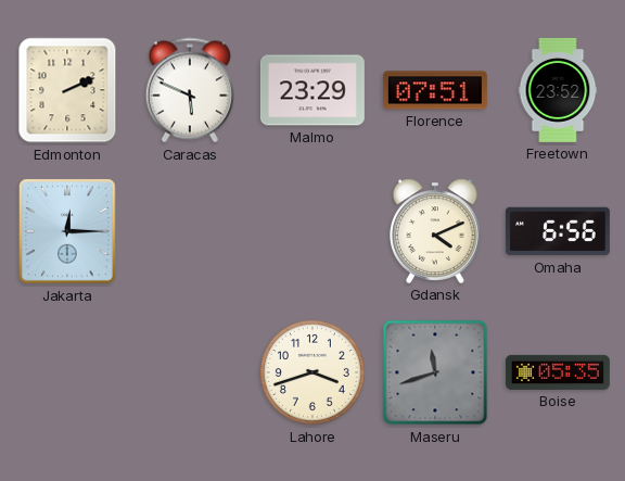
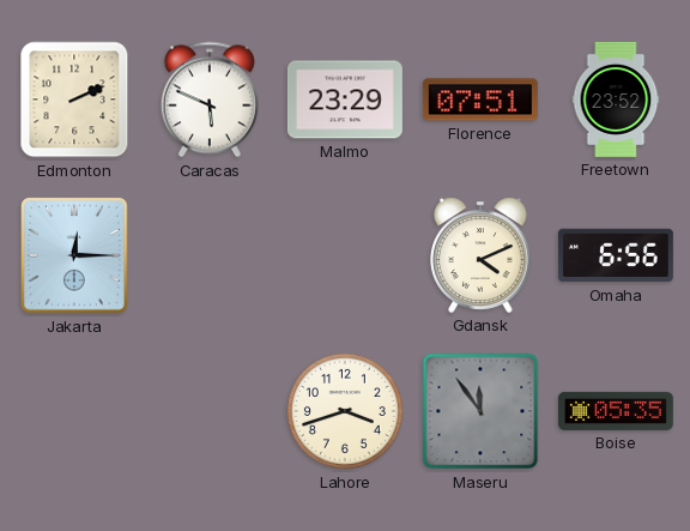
Maseru: 11:42 -> 11:54
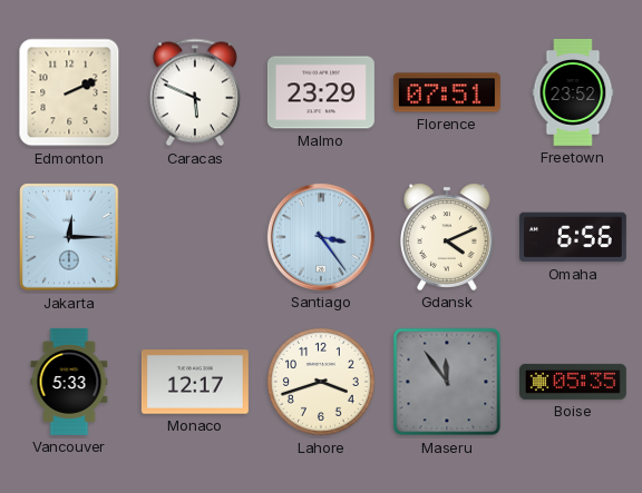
Santiago: none -> 3:24
Vancouver: none -> 5:33
Monaco: none -> 12:17
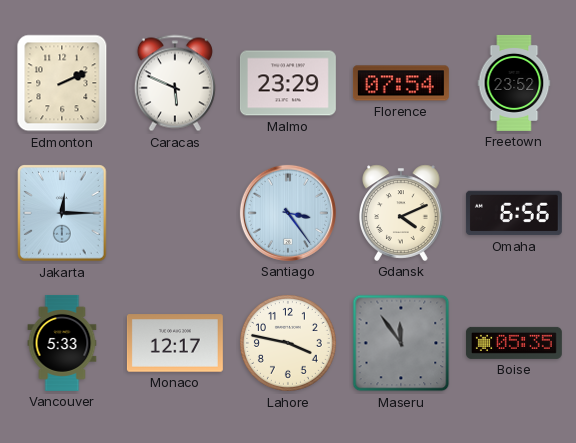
Florence: 07:51 -> 07:54
Lahore: 3:42 -> 3:47
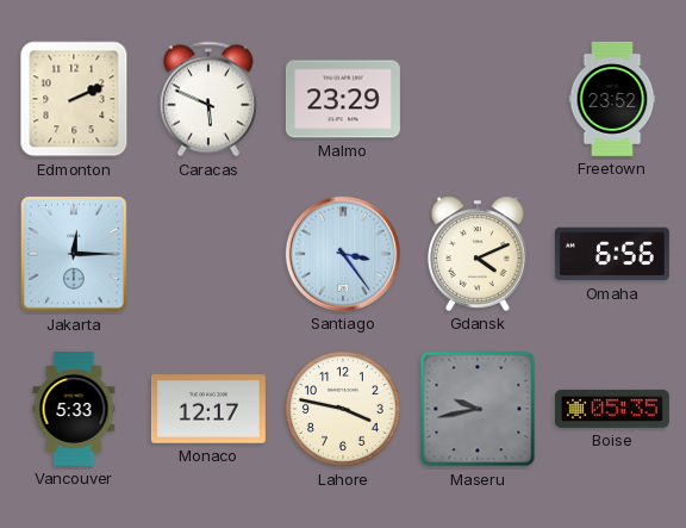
Florence: 07:54 -> none
Maseru: 11:54 -> 9:43
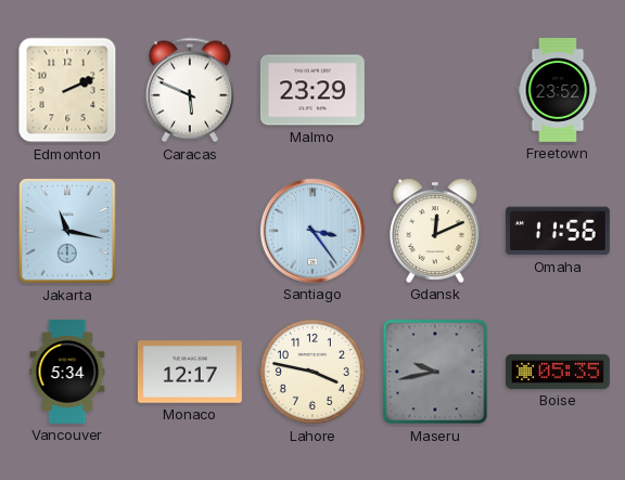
Jakarta: 12:15 -> 11:17
Gdansk: 4:11 -> 12:11
Omaha: 6:56 -> 11:56
Vancouver: 5:33 -> 5:34
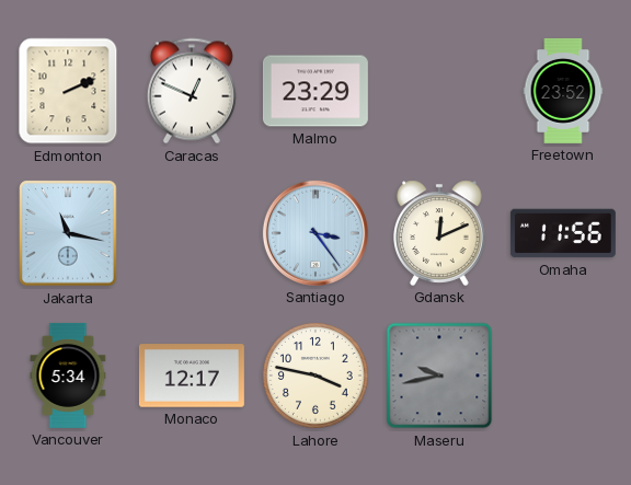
Caracas: 5:49 -> 12:49
Boise: 05:35 -> none
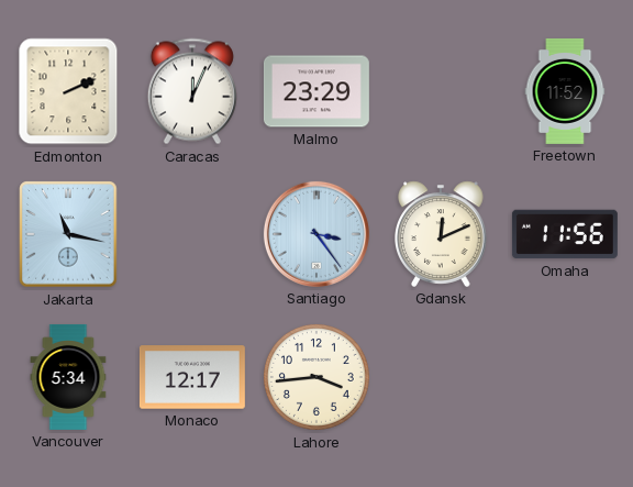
Caracas: 12:49 -> 12:04
Freetown: 23:52 -> 11:52
Lahore: 3:47 -> 3:44
Maseru: 9:43 -> none
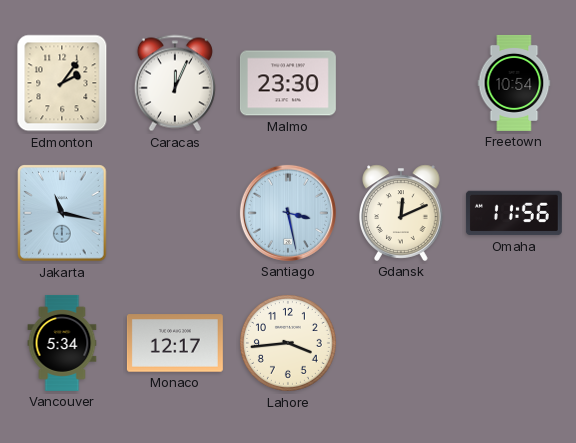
Edmonton: 2:11 -> 2:06
Malmo: 23:29 -> 23:30
Freetown: 11:52 -> 10:54
Santiago: 3:24 -> 3:28
